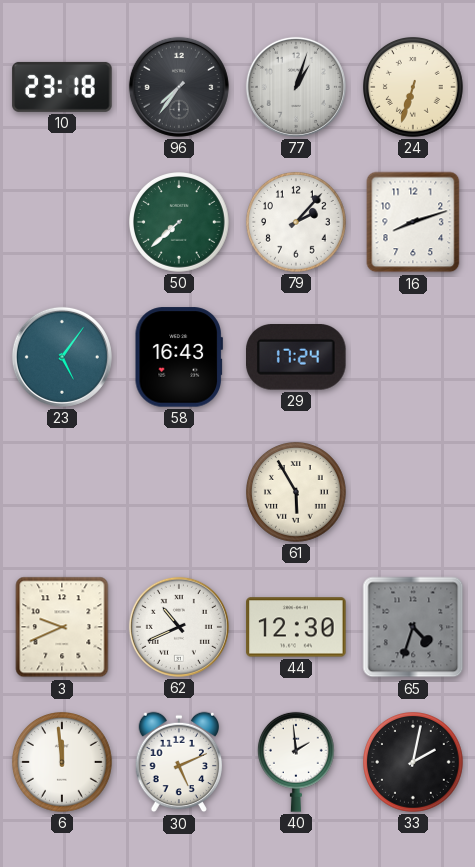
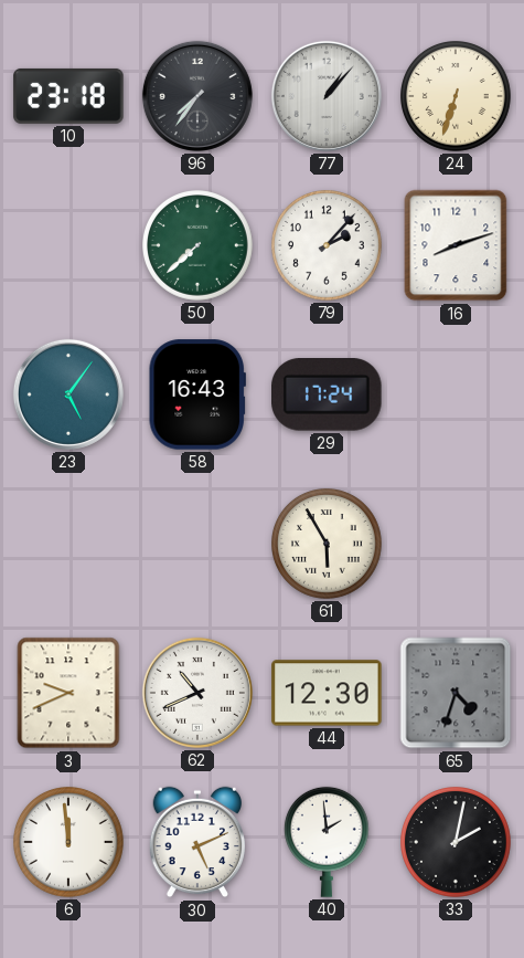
77: 1:03 -> 1:07
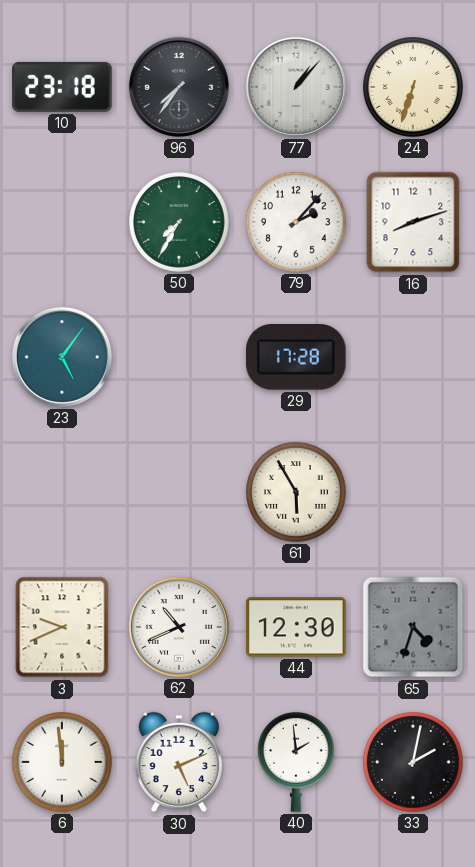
50: 7:38 -> 7:35
58: 16:43 -> none
29: 17:24 -> 17:28
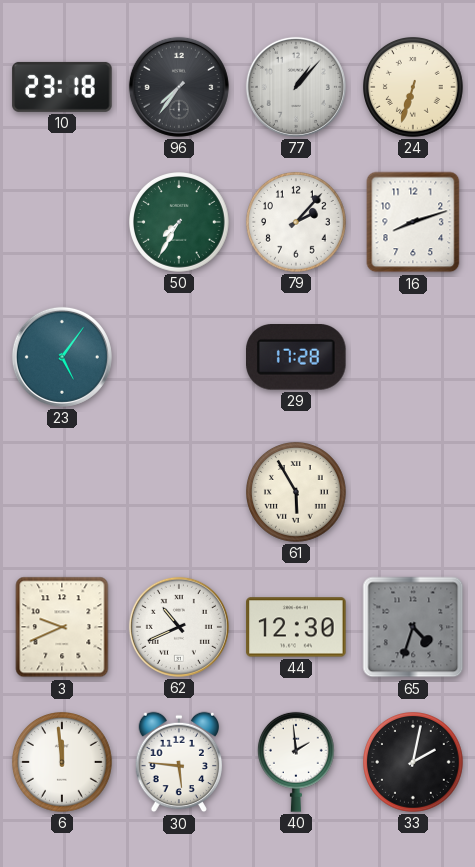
30: 5:11 -> 5:46
